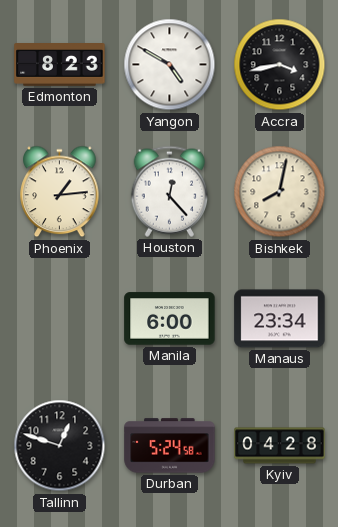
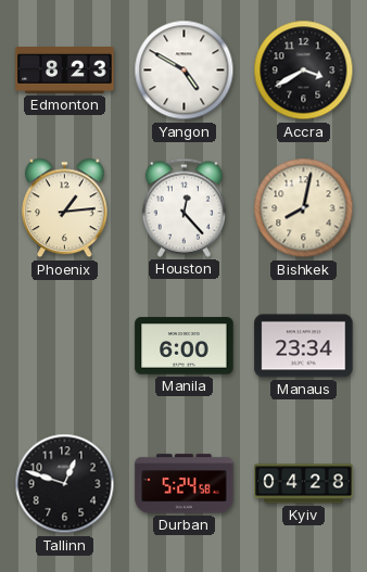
Accra: 3:43 -> 3:40
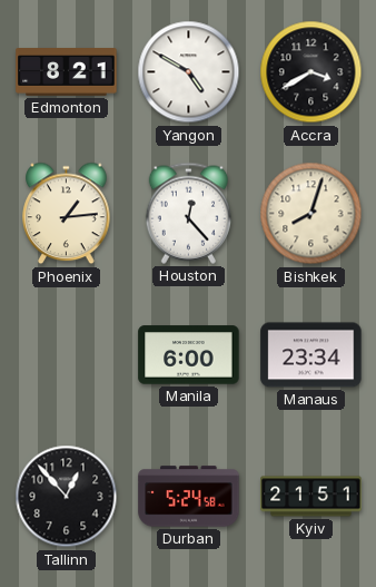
Edmonton: 8:23 -> 8:21
Bishkek: 8:02 -> 8:03
Tallinn: 12:48 -> 12:53
Kyiv: 04:28 -> 21:51
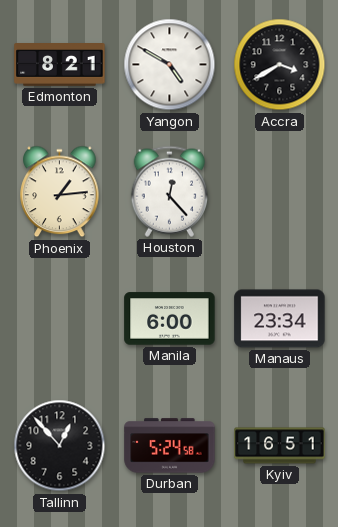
Bishkek: 8:03 -> none
Kyiv: 21:51 -> 16:51
